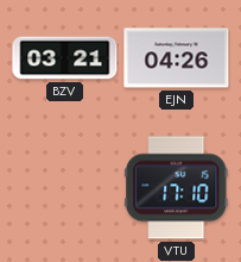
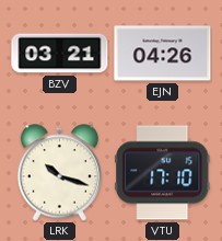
LRK: none -> 10:18
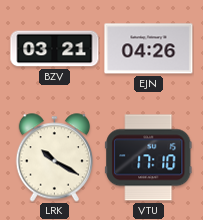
LRK: 10:18 -> 10:20
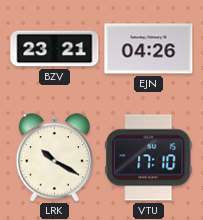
BZV: 03:21 -> 23:21
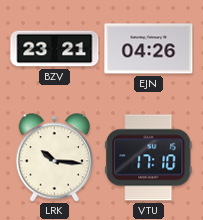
LRK: 10:20 -> 10:16
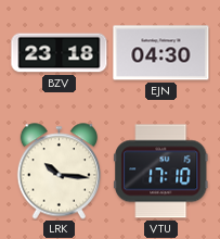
BZV: 23:21 -> 23:18
EJN: 04:26 -> 04:30
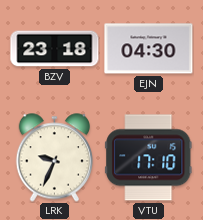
LRK: 10:16 -> 9:34
